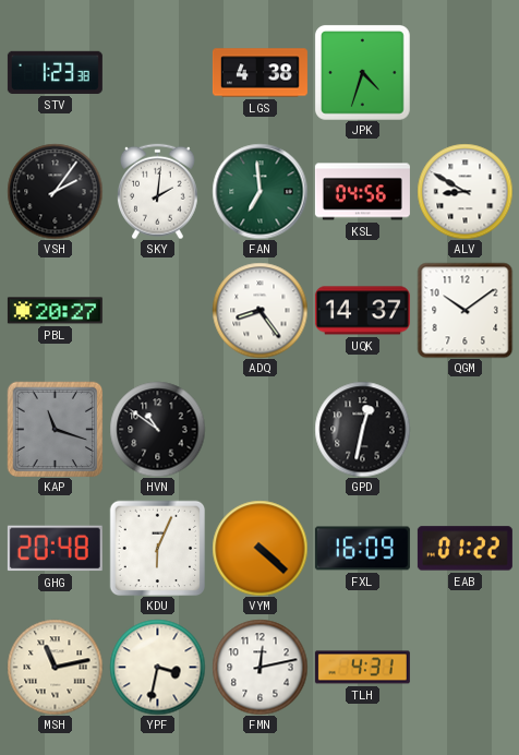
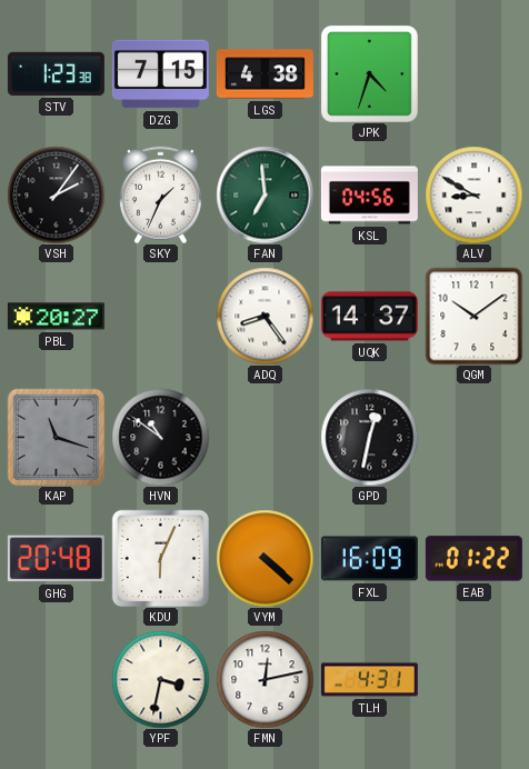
DZG: none -> 7:15
SKY: 2:01 -> 1:34
MSH: 11:13 -> none
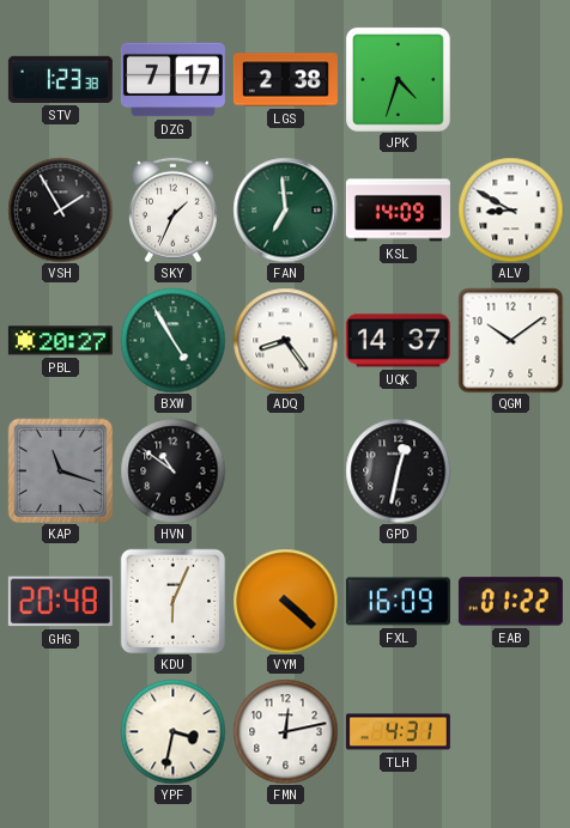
DZG: 7:15 -> 7:17
LGS: 4:38 -> 2:38
VSH: 2:06 -> 1:55
KSL: 04:56 -> 14:09
BXW: none -> 4:55
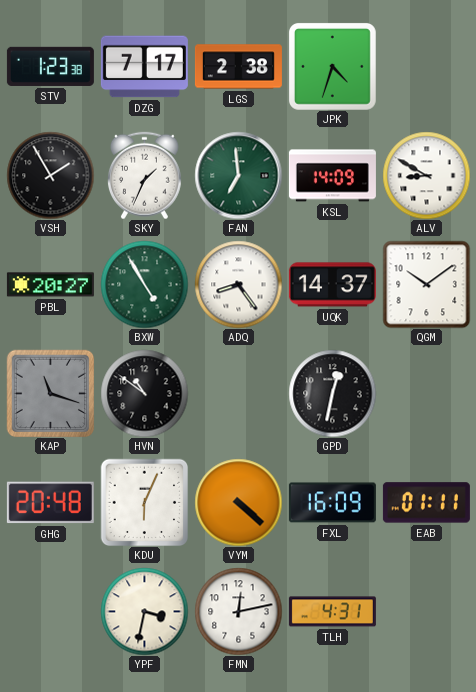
EAB: 01:22 -> 01:11
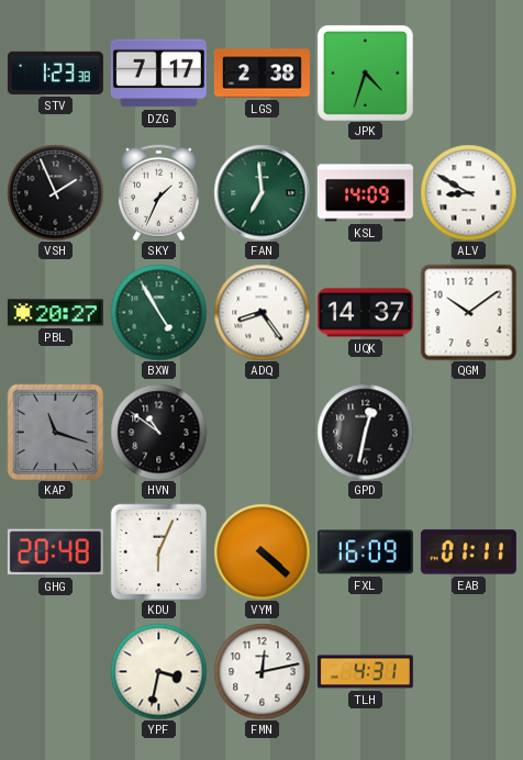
VSH: 1:55 -> 1:56
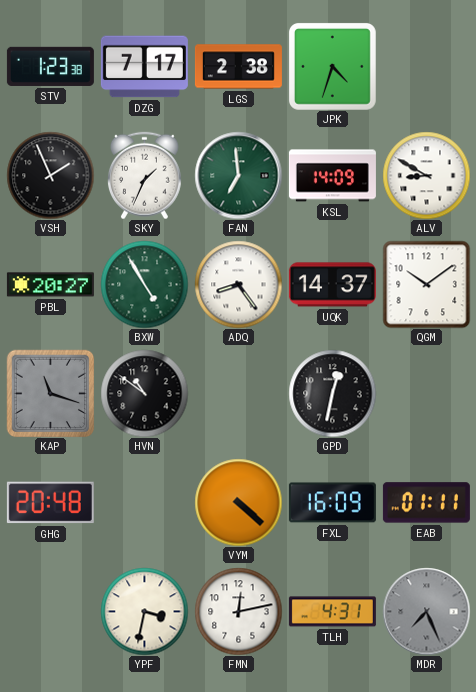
KDU: 6:04 -> none
MDR: none -> 7:26
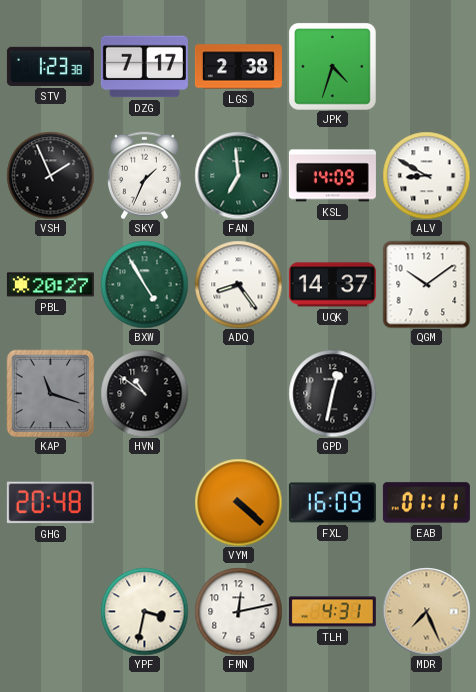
MDR dial: grey -> champagne
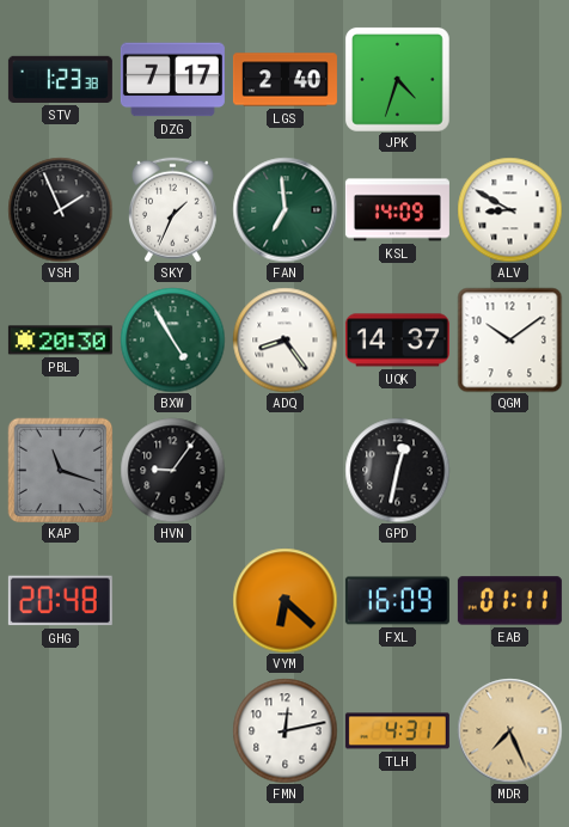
LGS: 2:38 -> 2:40
PBL: 20:27 -> 20:30
HVN: 10:51 -> 9:06
VYM: 4:22 -> 6:22
YPF: 3:32 -> none
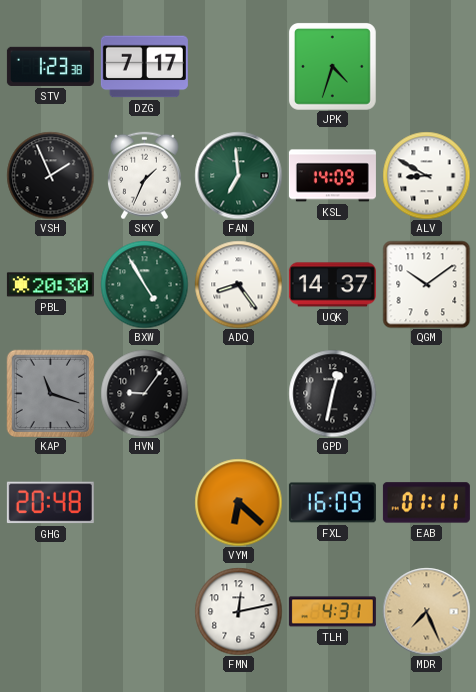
LGS: 2:40 -> none
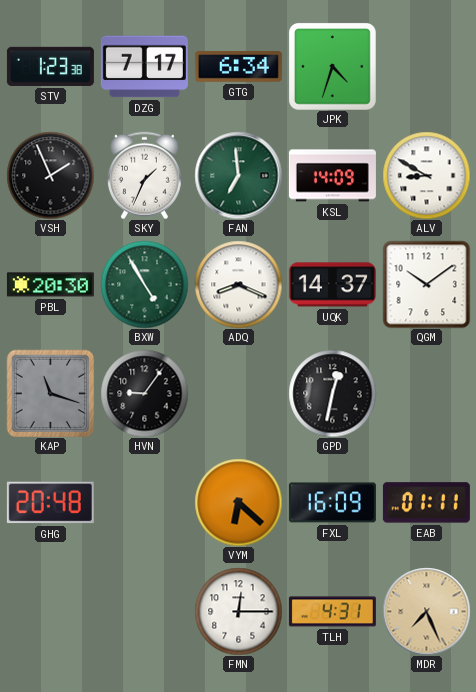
GTG: none -> 6:34
ADQ: 8:24 -> 8:19
FMN: 12:13 -> 12:15
